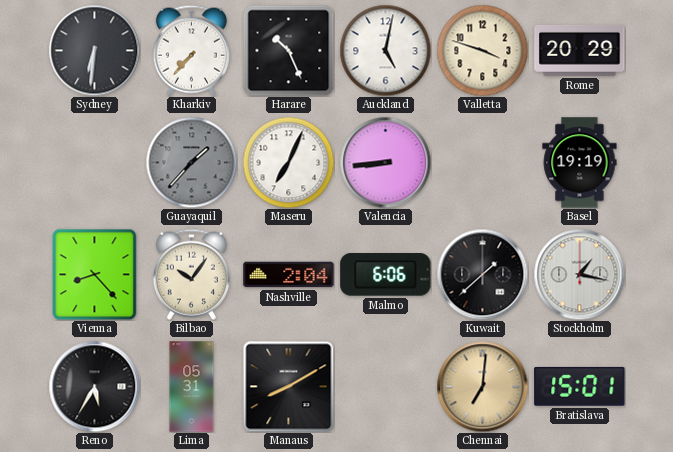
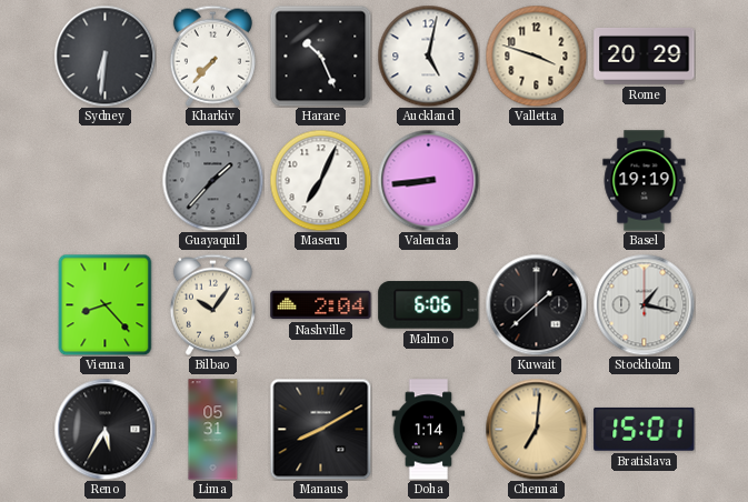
Doha: none -> 1:14
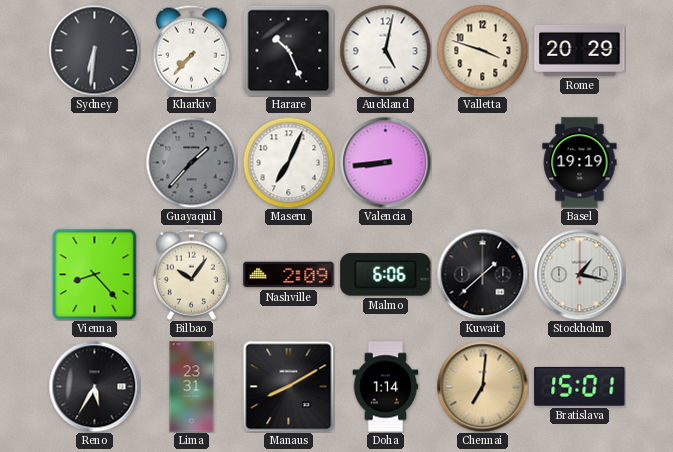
Nashville: 2:04 -> 2:09
Lima: 05:31 -> 23:31
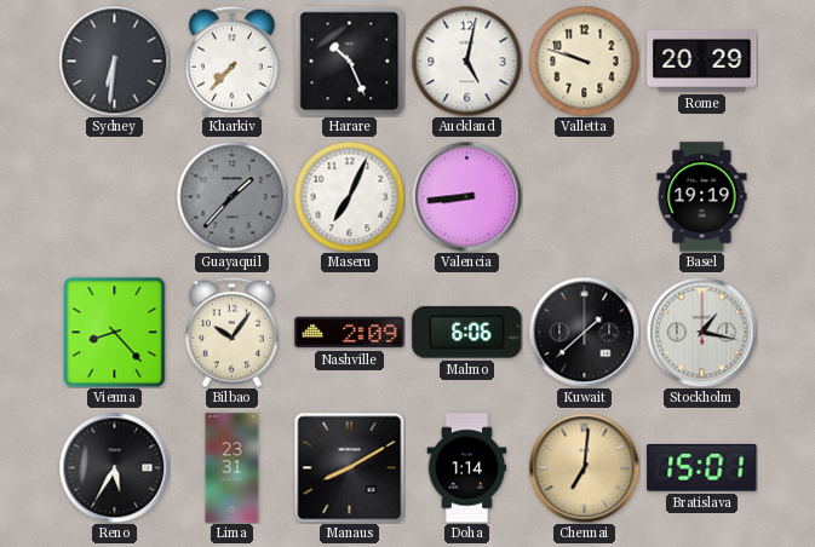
Valletta: 3:48 -> 9:48
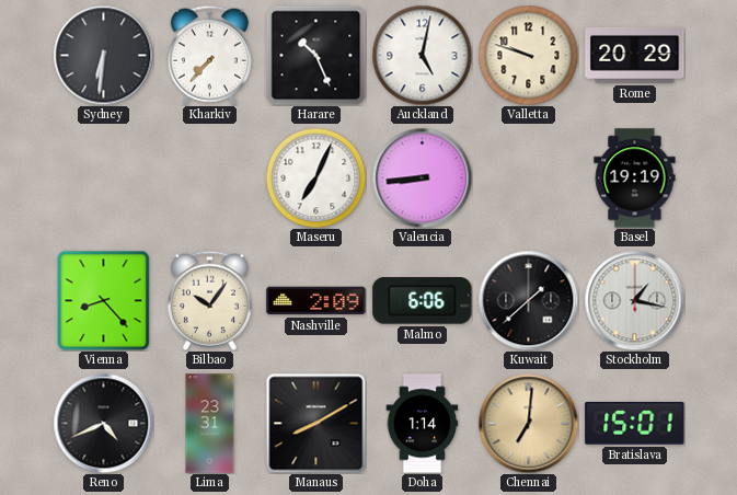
Guayaquil: 1:37 -> none
Reno: 5:35 -> 4:41
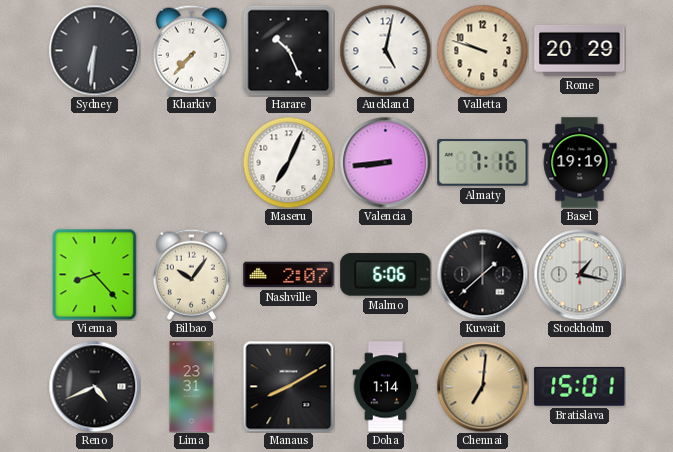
Almaty: none -> 7:16
Nashville: 2:09 -> 2:07
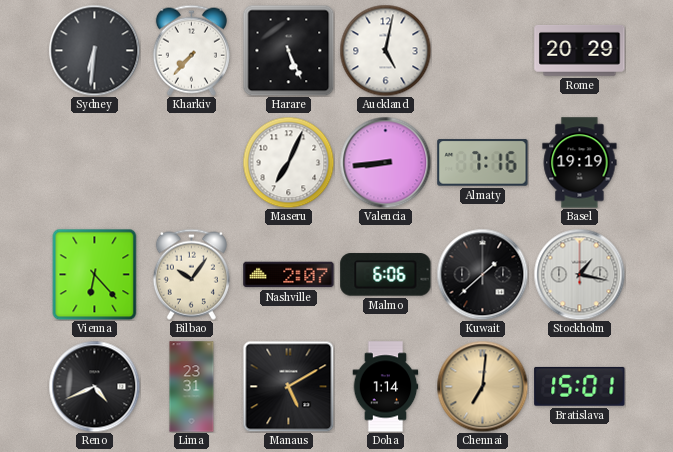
Harare: 10:26 -> 5:26
Valletta: 9:48 -> none
Vienna: 8:23 -> 6:23
Manaus: 8:10 -> 5:10
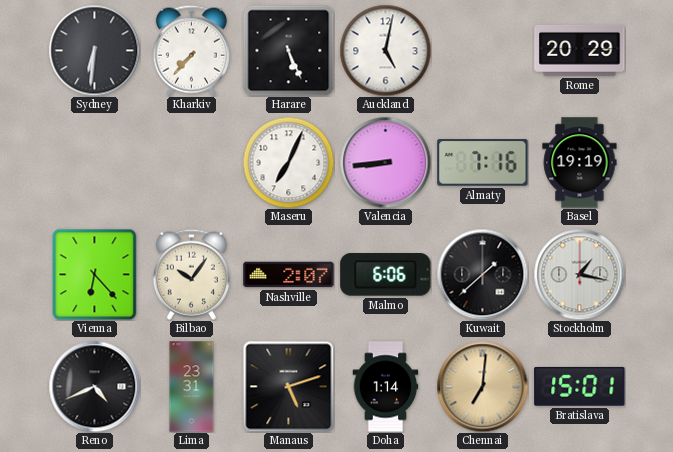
Manaus: 5:10 -> 5:12
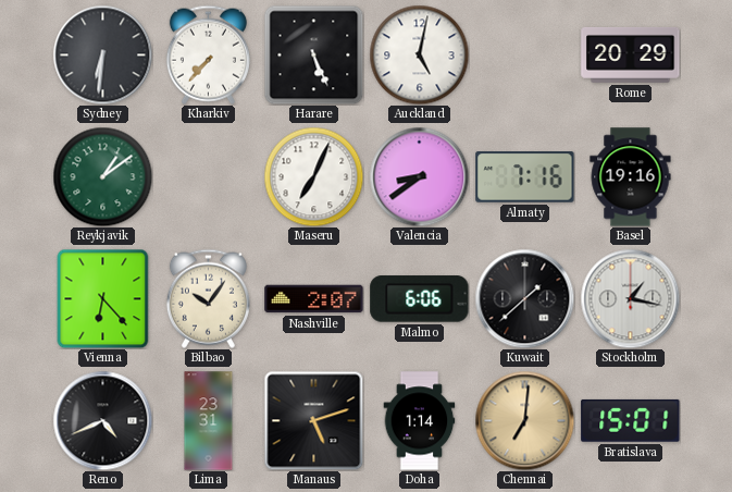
Reykjavik: none -> 1:09
Valencia: 8:44 -> 8:39
Basel: 19:19 -> 19:16
